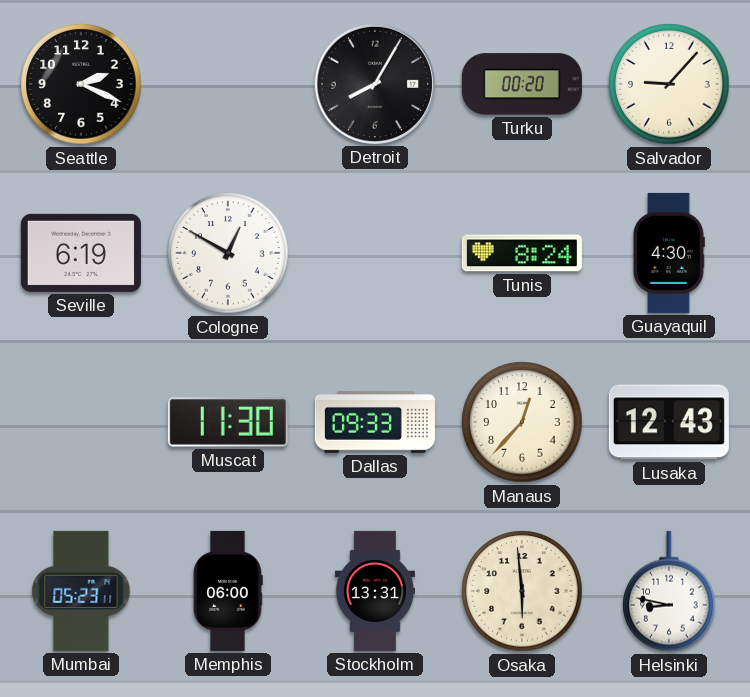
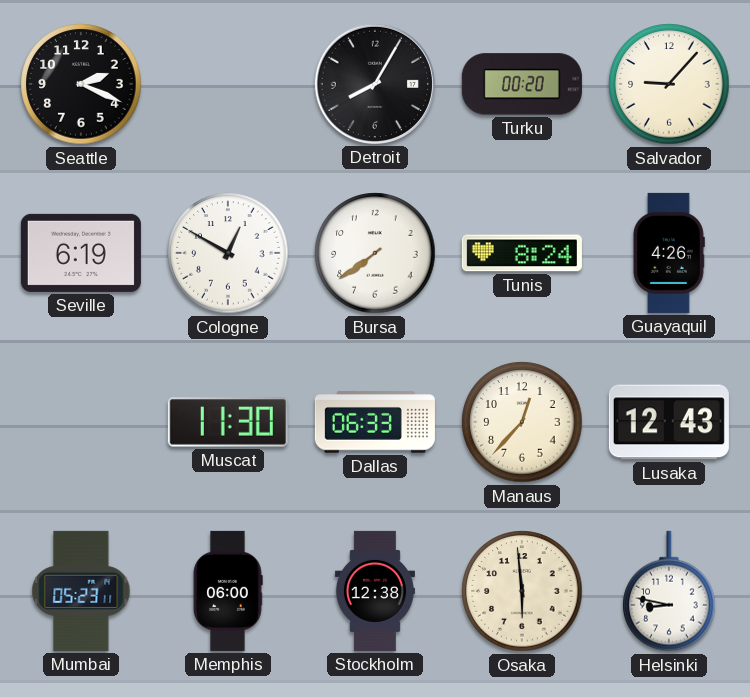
Bursa: none -> 7:39
Guayaquil: 4:30 -> 4:26
Dallas: 09:33 -> 06:33
Stockholm: 13:31 -> 12:38
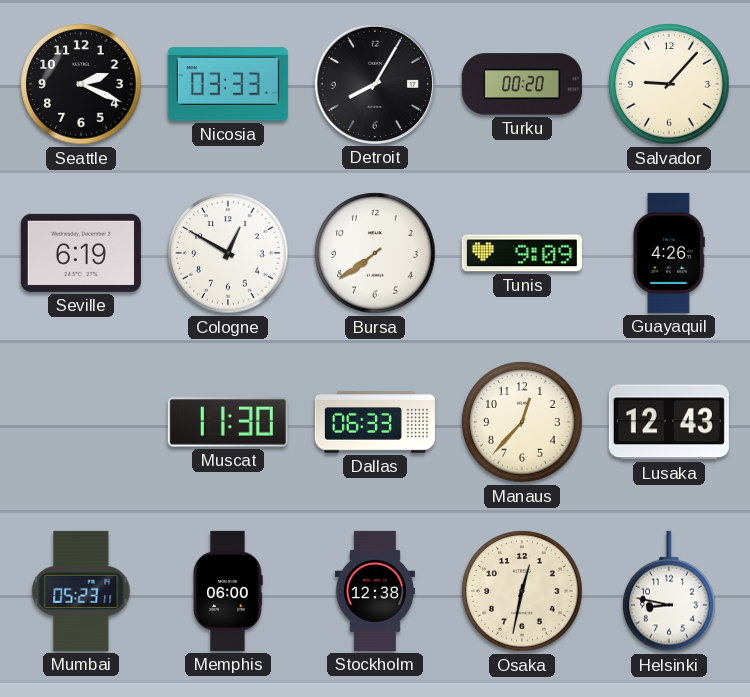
Nicosia: none -> 03:33
Tunis: 8:24 -> 9:09
Osaka: 5:59 -> 12:32
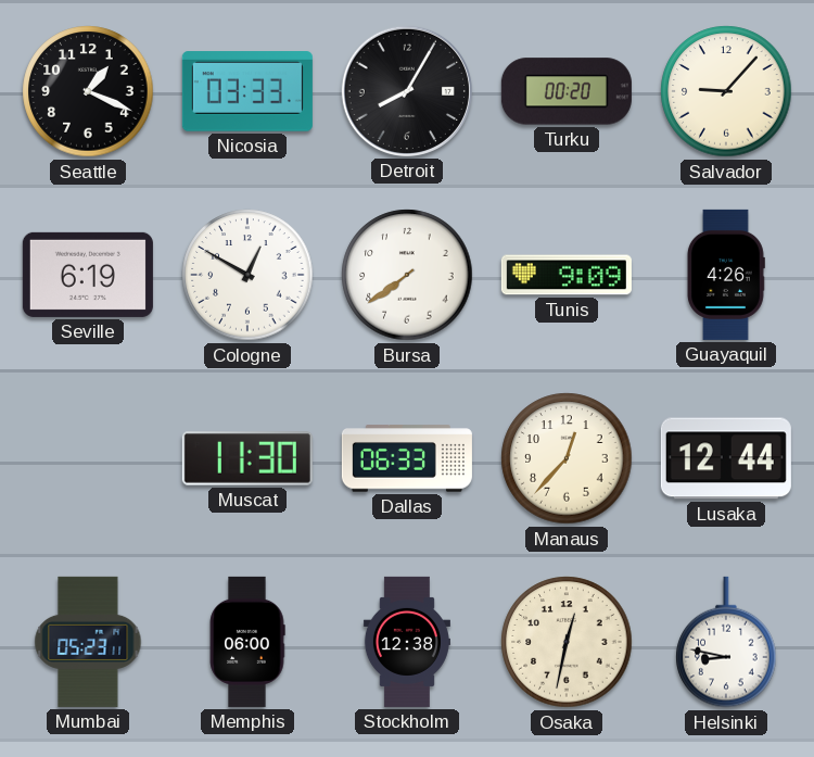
Seattle: 2:19 -> 1:19
Lusaka: 12:43 -> 12:44
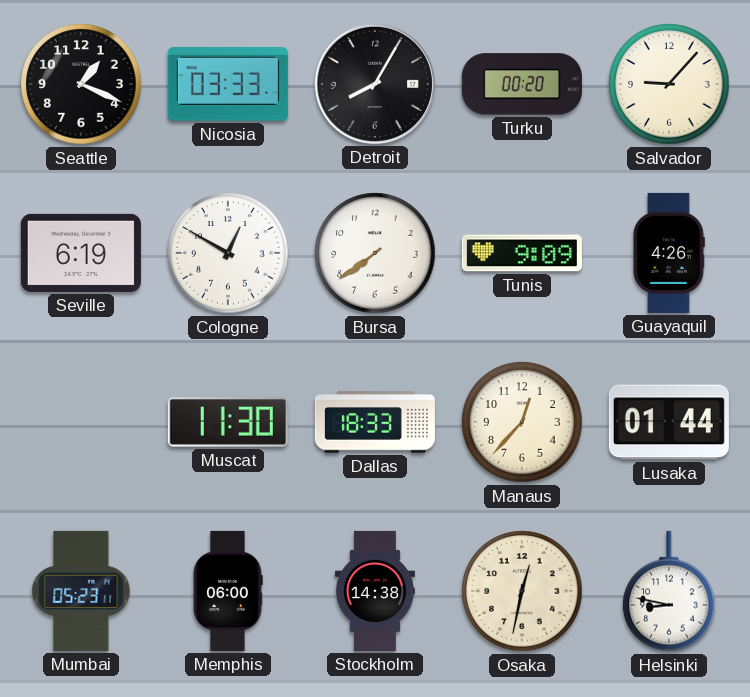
Dallas: 06:33 -> 18:33
Lusaka: 12:44 -> 01:44
Stockholm: 12:38 -> 14:38
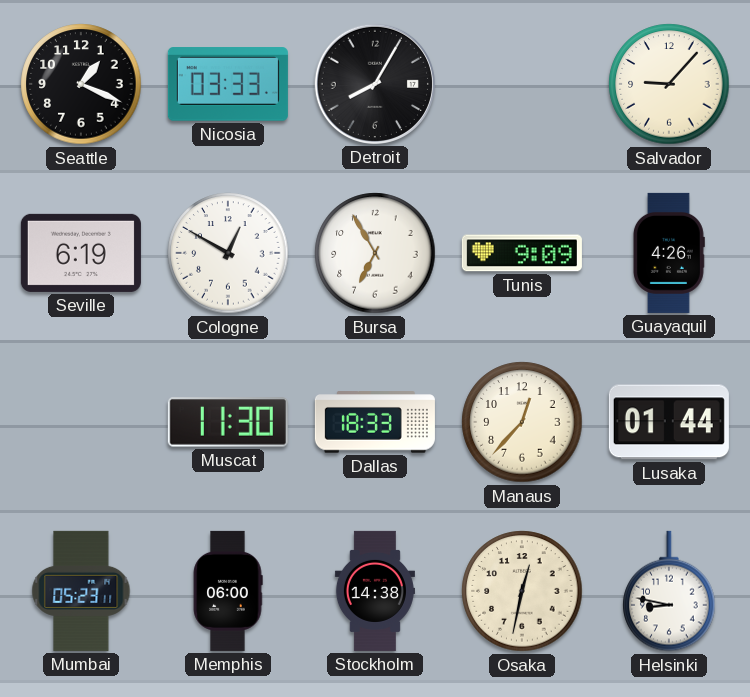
Turku: 00:20 -> none
Bursa: 7:39 -> 6:55
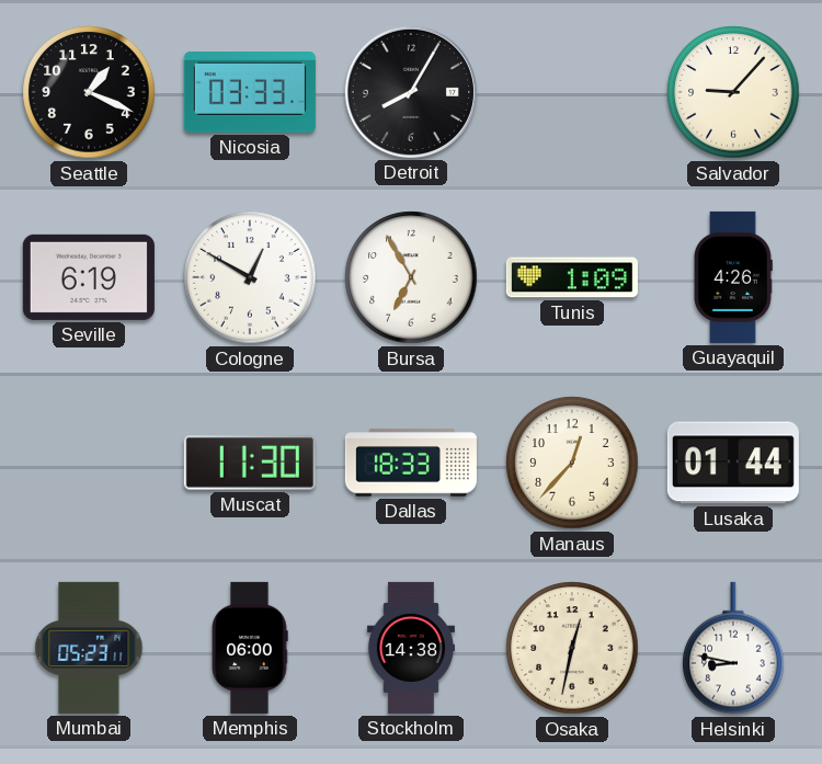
Tunis: 9:09 -> 1:09
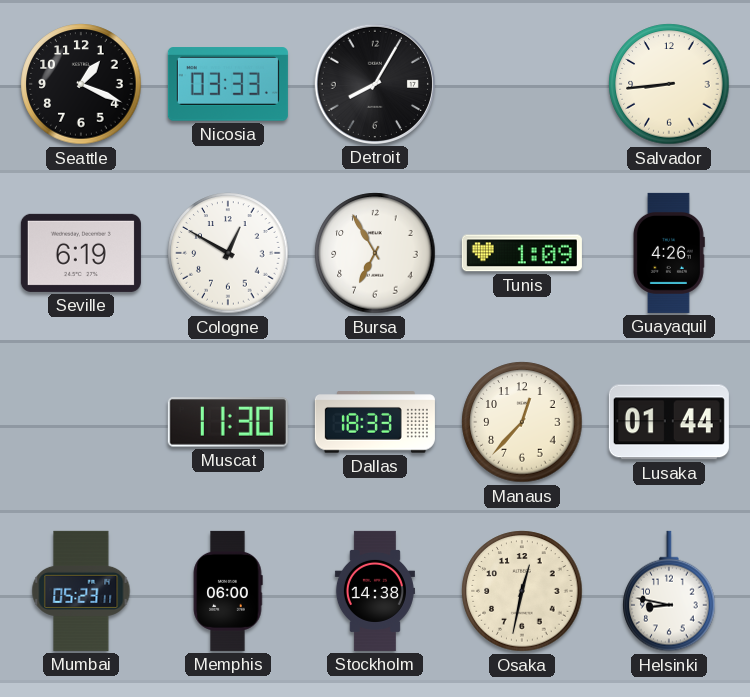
Salvador: 9:07 -> 8:44
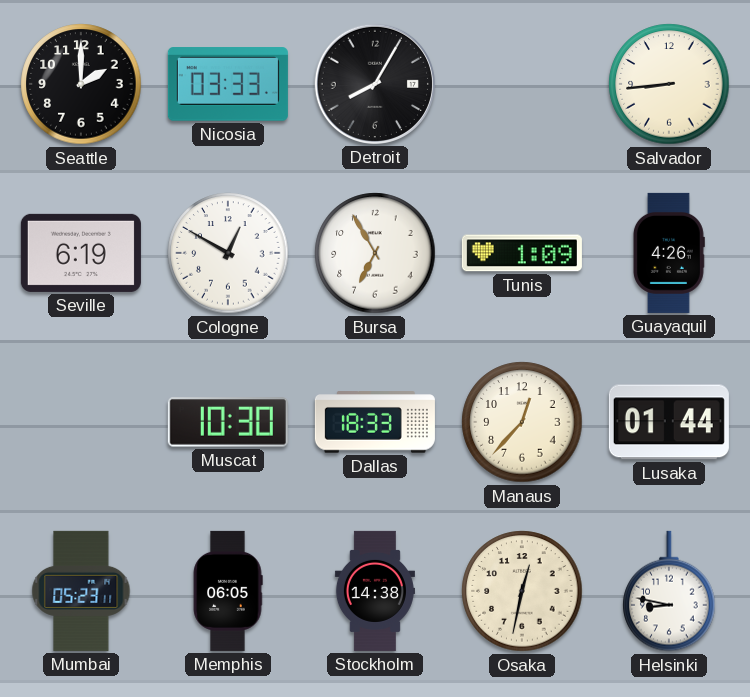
Seattle: 1:19 -> 2:00
Muscat: 11:30 -> 10:30
Memphis: 06:00 -> 06:05
